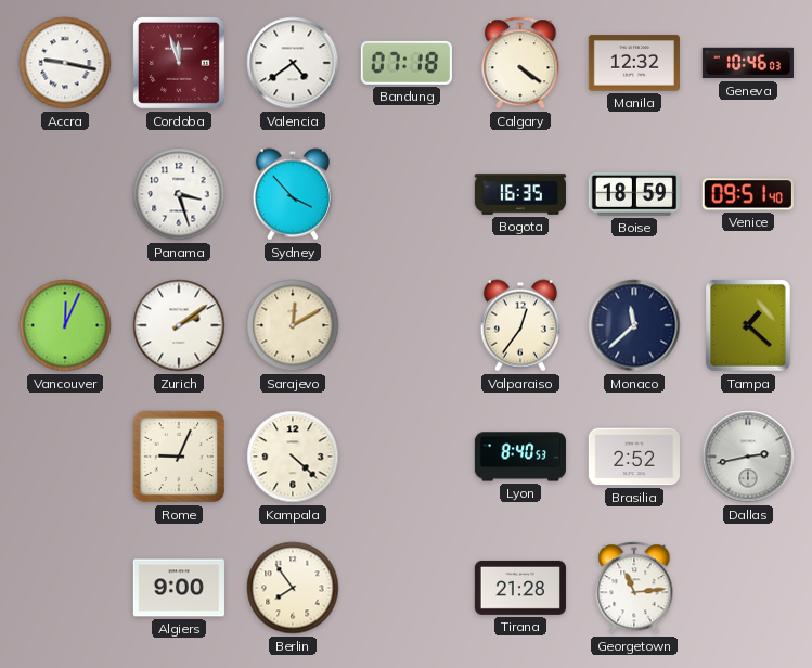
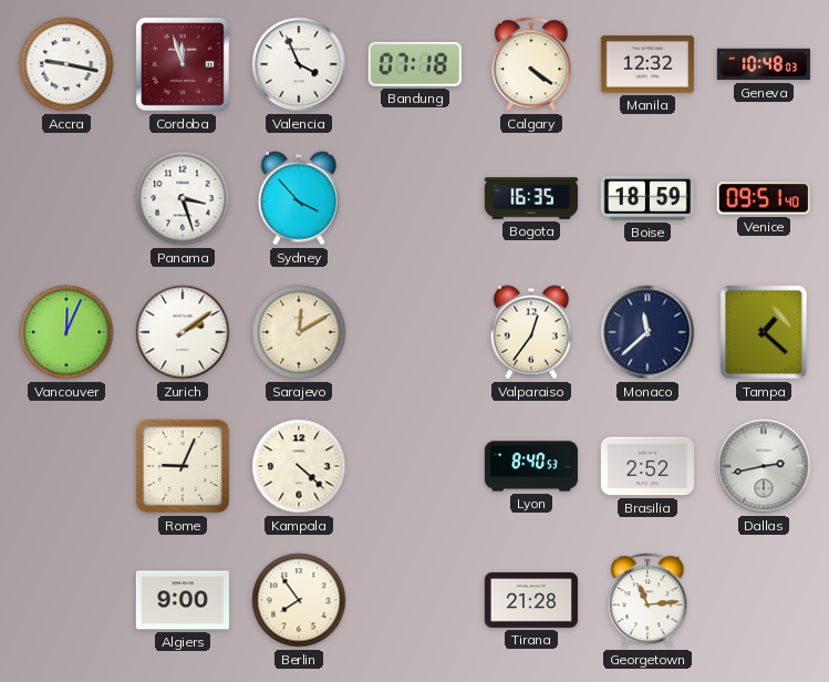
Valencia: 4:39 -> 3:56
Geneva: 10:46 -> 10:48
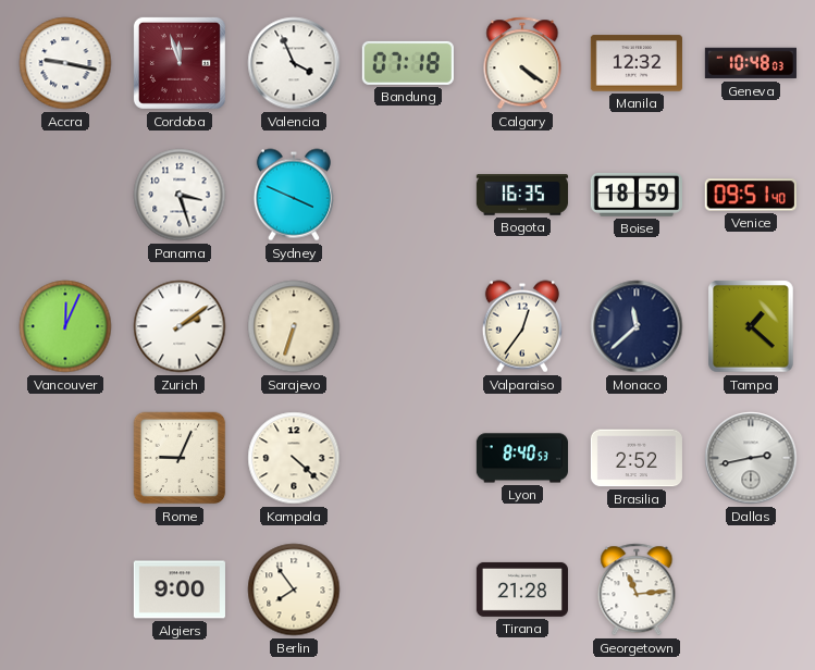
Sydney: 3:53 -> 3:49
Sarajevo: 12:10 -> 6:33
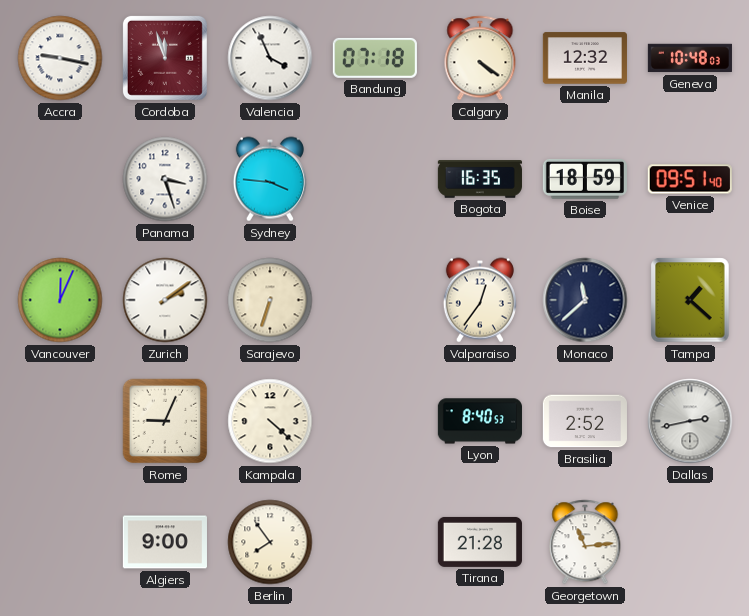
Sydney: 3:49 -> 3:46
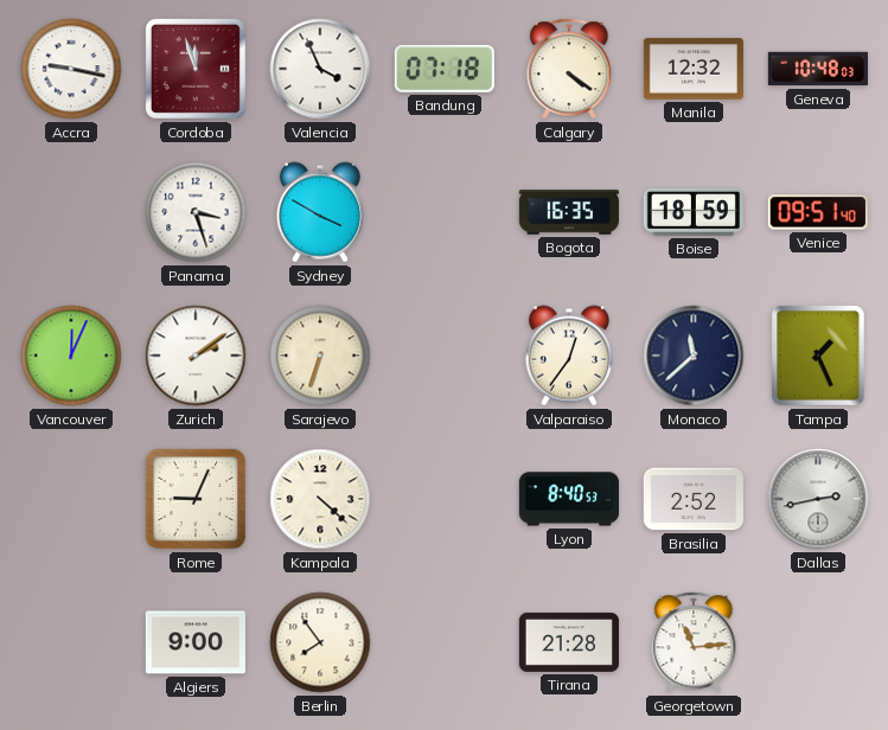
Sydney: 3:46 -> 3:50
Tampa: 1:22 -> 1:26
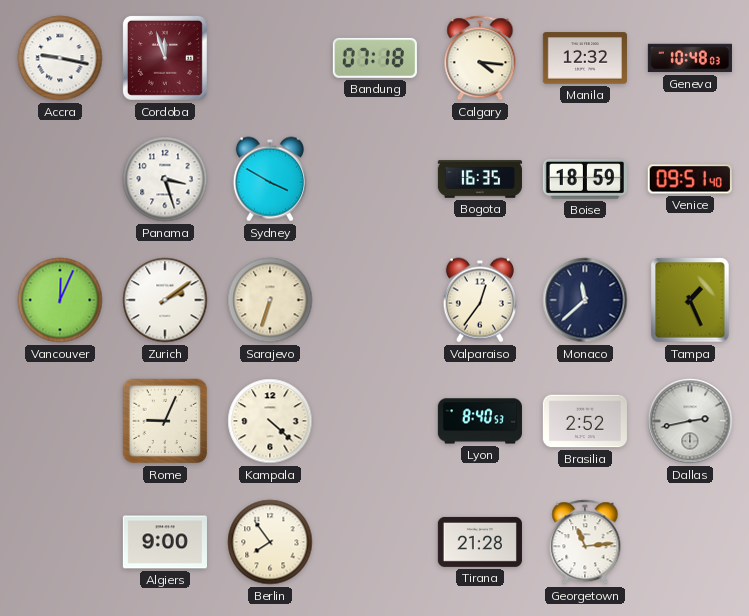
Valencia: 3:56 -> none
Calgary: 4:21 -> 4:16
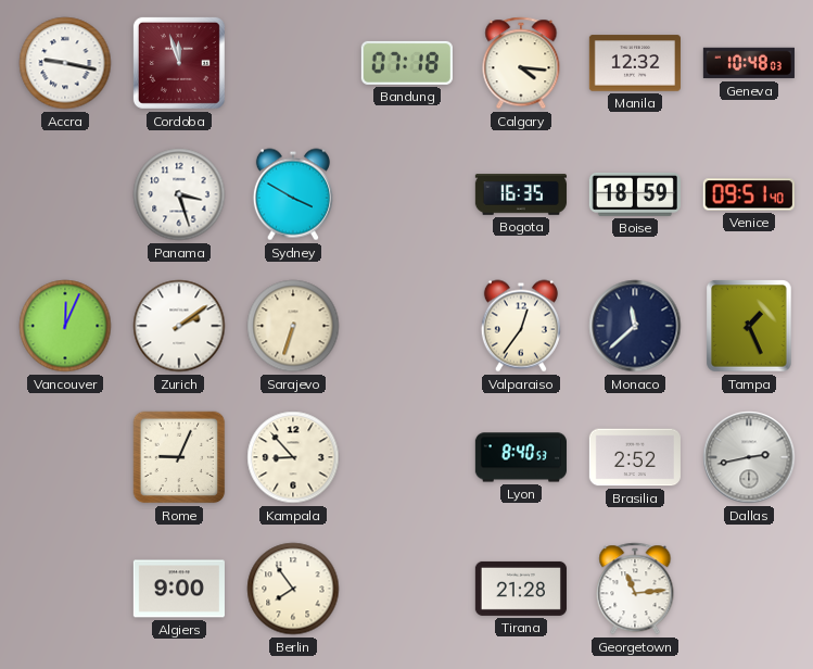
Kampala: 4:22 -> 8:53
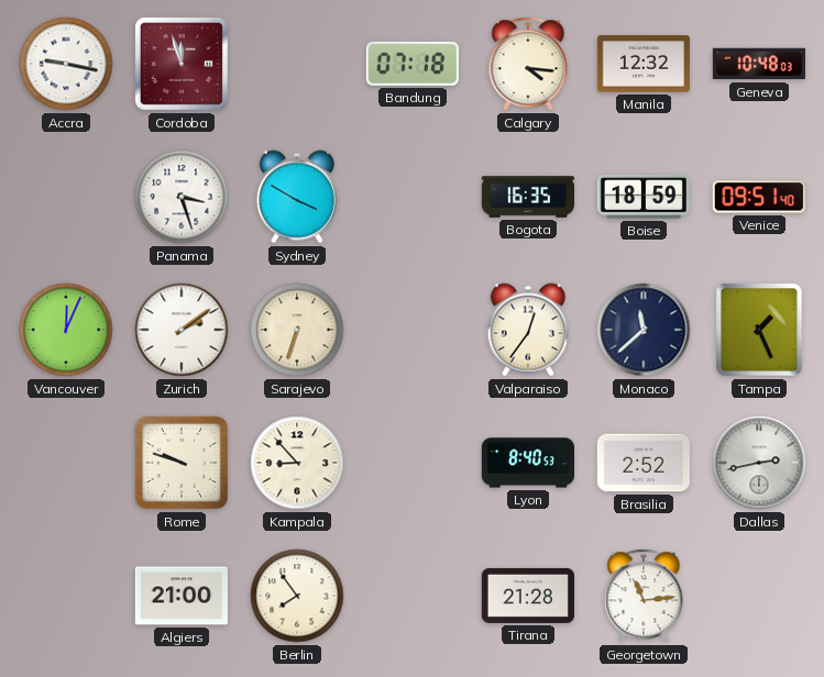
Rome: 9:04 -> 9:48
Algiers: 9:00 -> 21:00
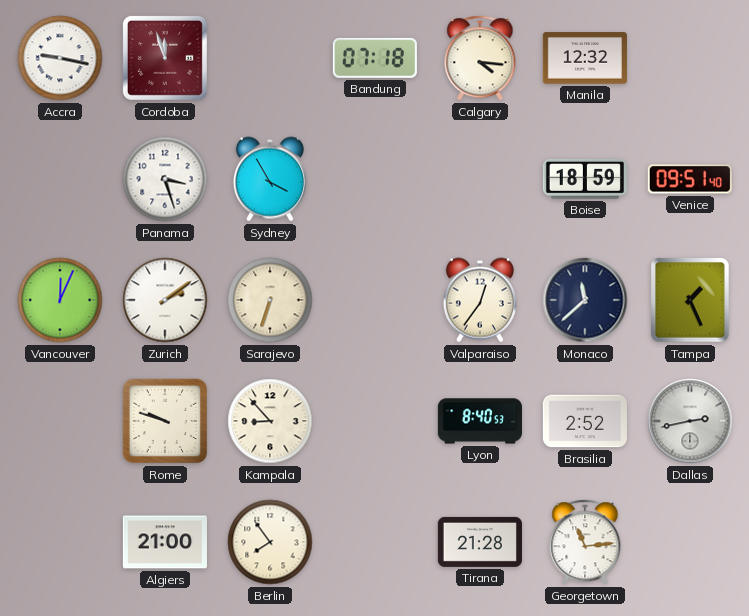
Geneva: 10:48 -> none
Sydney: 3:50 -> 3:55
Bogota: 16:35 -> none
